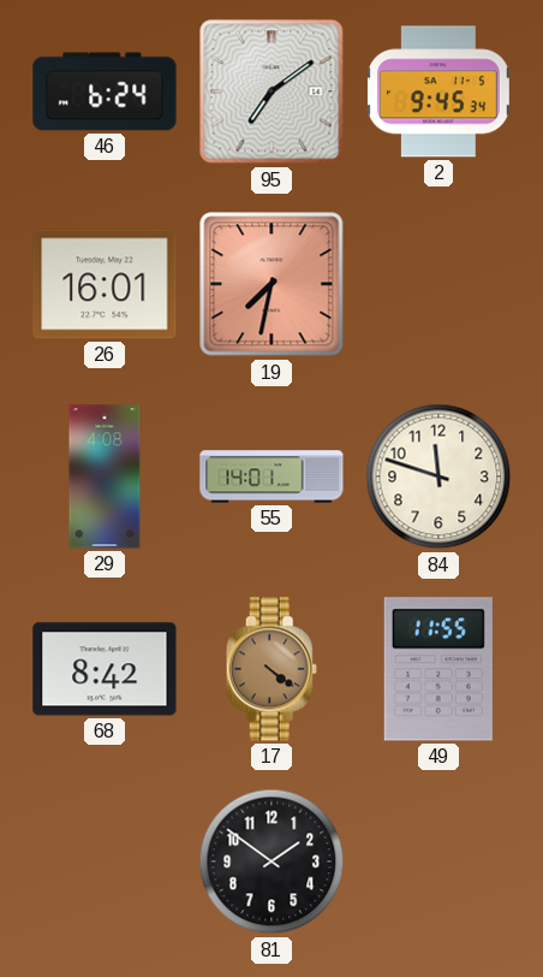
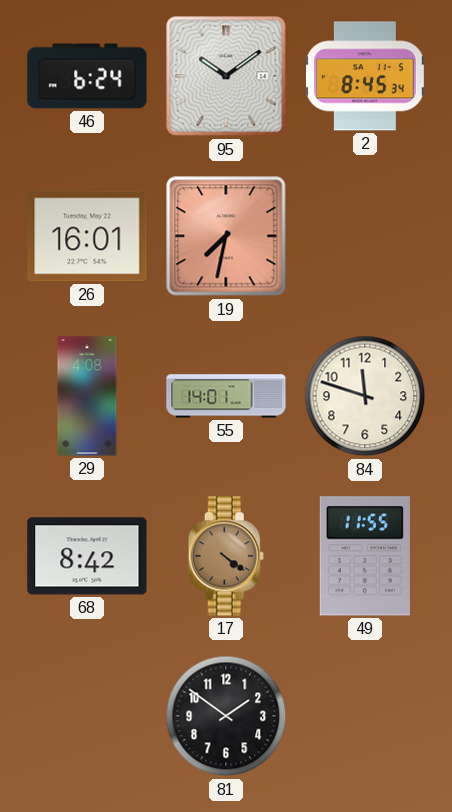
95: 7:09 -> 10:09
2: 9:45 -> 8:45
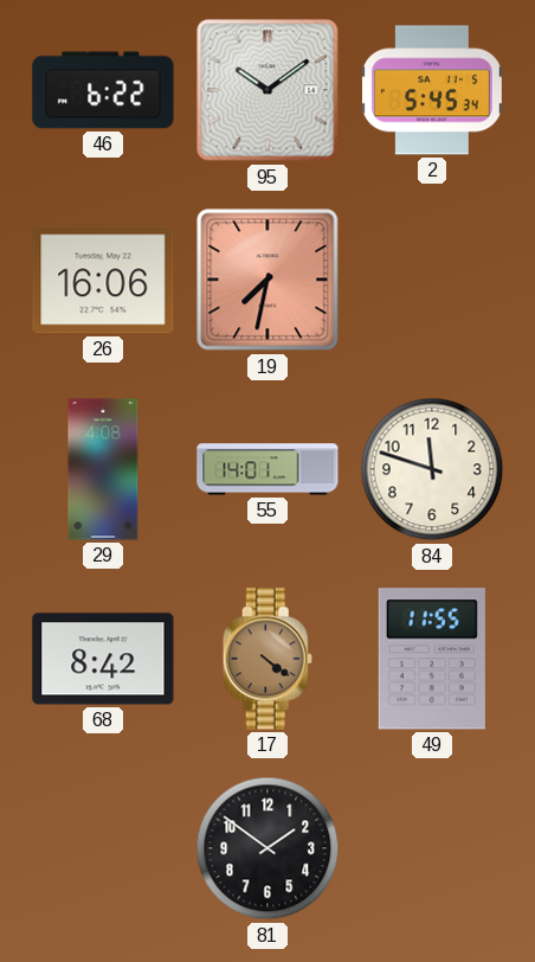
46: 6:24 -> 6:22
2: 8:45 -> 5:45
26: 16:01 -> 16:06
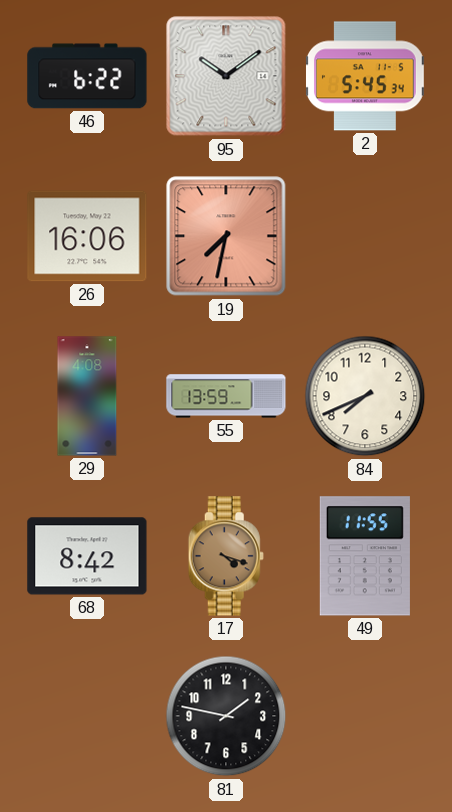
55: 14:01 -> 13:59
84: 11:48 -> 7:41
17: 4:21 -> 4:18
81: 1:51 -> 1:47
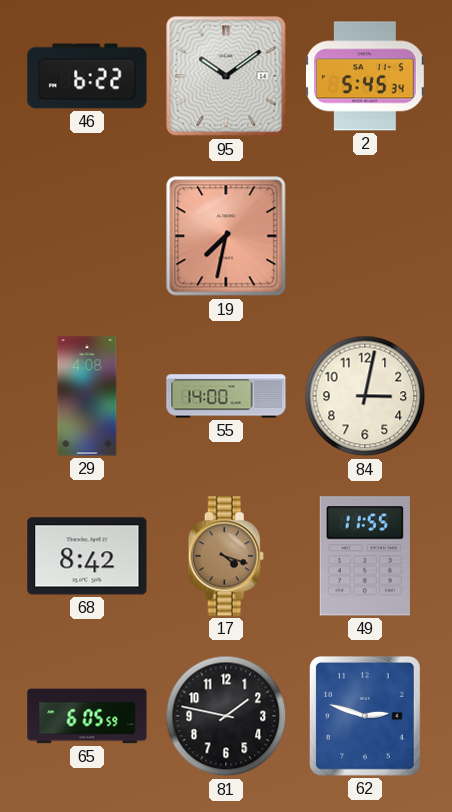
26: 16:06 -> none
55: 13:59 -> 14:00
84: 7:41 -> 3:02
65: none -> 6:05
62: none -> 2:48
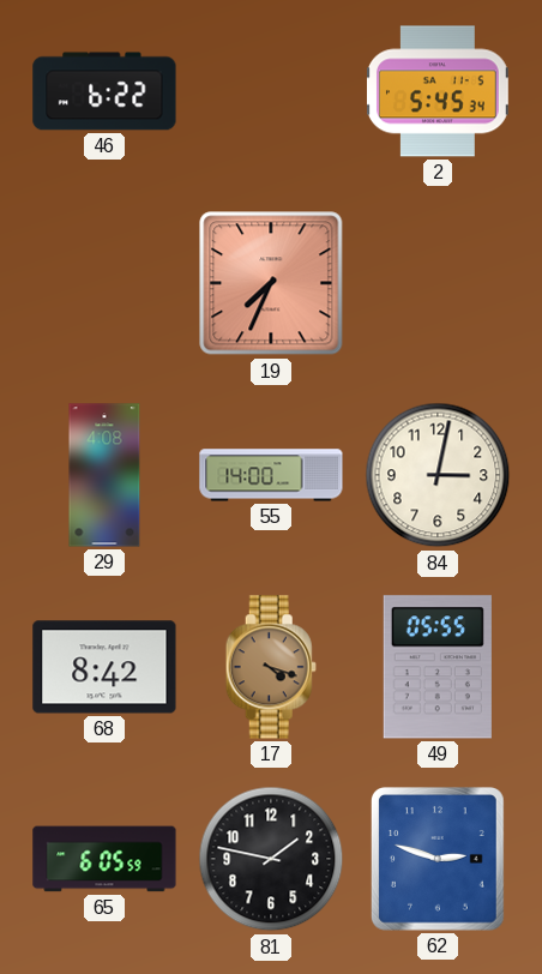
95: 10:09 -> none
19: 7:32 -> 7:34
49: 11:55 -> 05:55
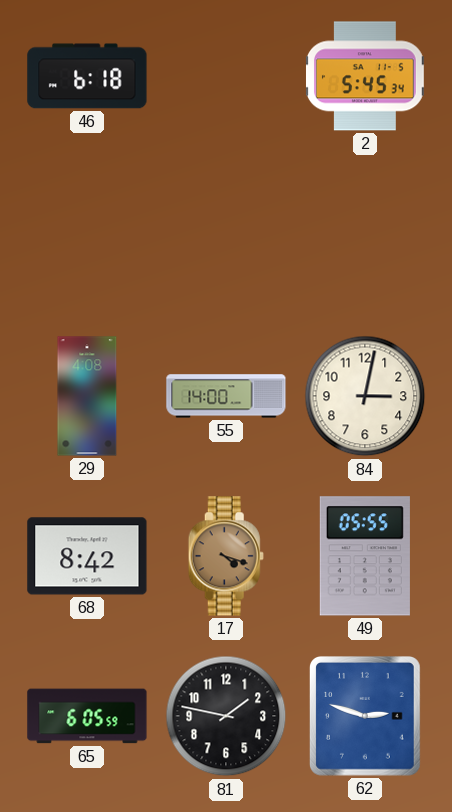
46: 6:22 -> 6:18
19: 7:34 -> none
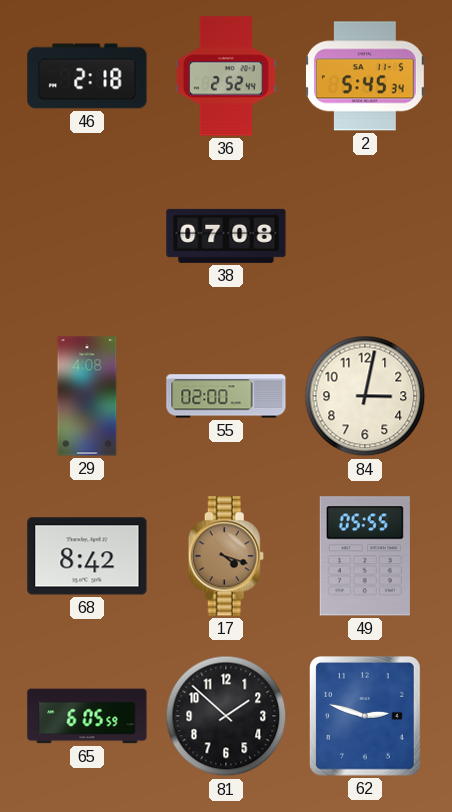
46: 6:18 -> 2:18
36: none -> 2:52
38: none -> 07:08
55: 14:00 -> 02:00
81: 1:47 -> 1:52
